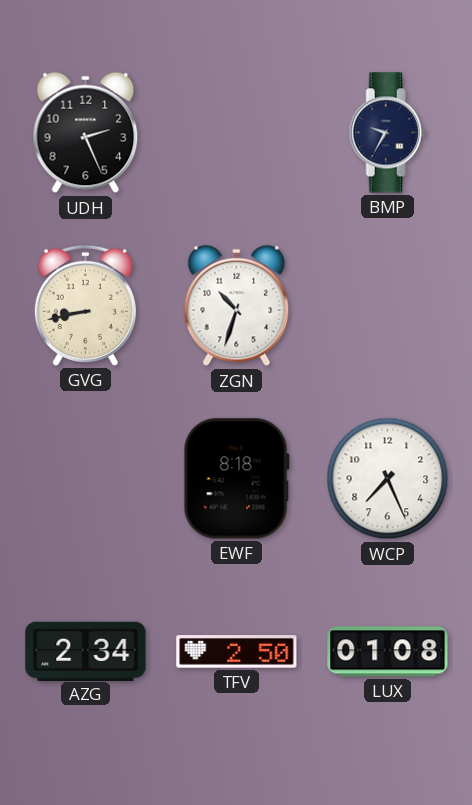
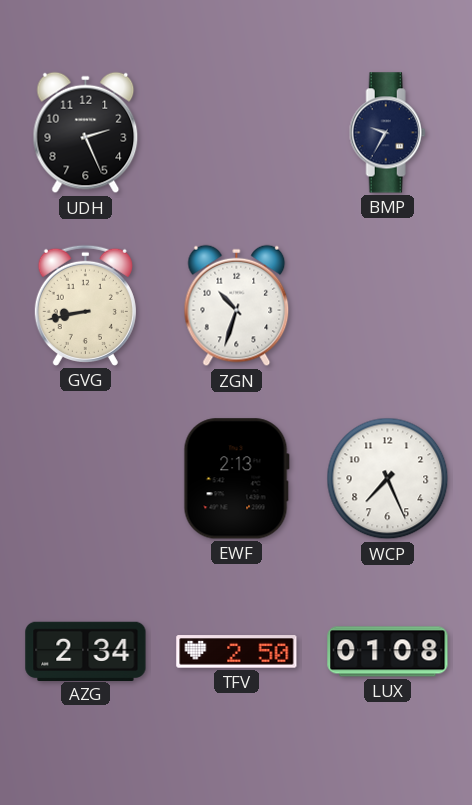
EWF: 8:18 -> 2:13
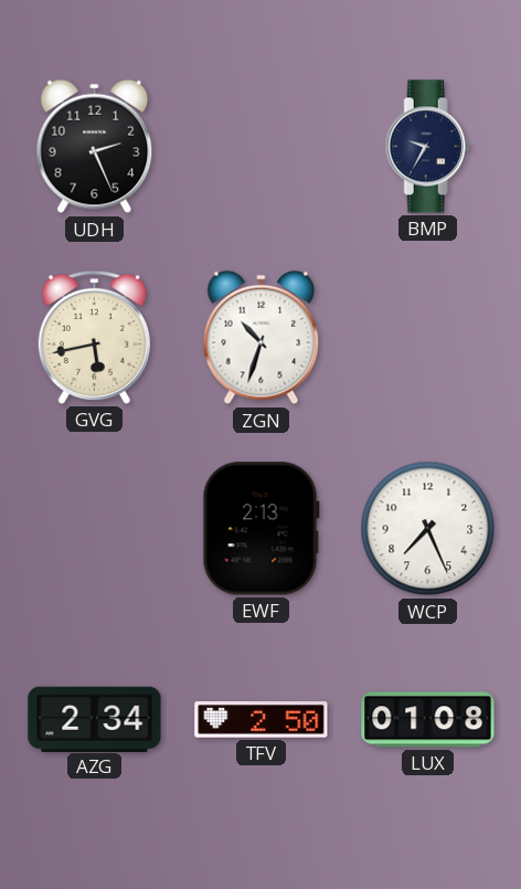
GVG: 8:43 -> 5:43
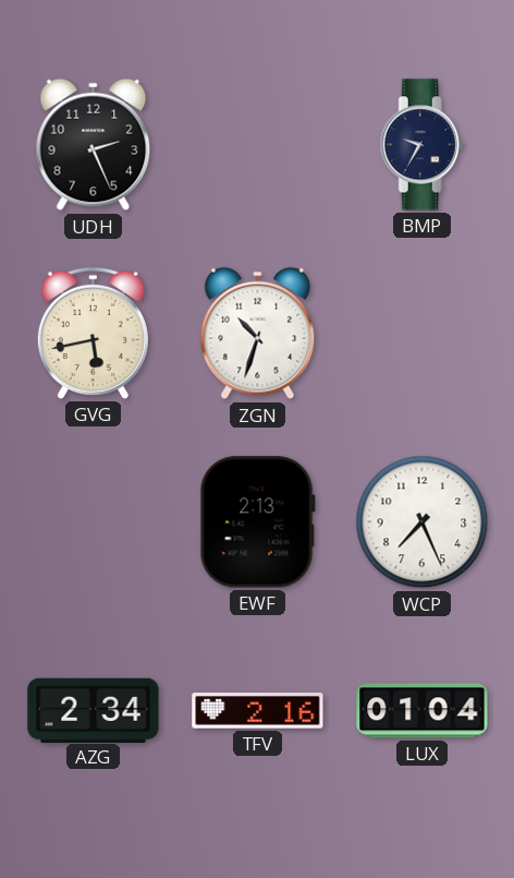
TFV: 2:50 -> 2:16
LUX: 01:08 -> 01:04
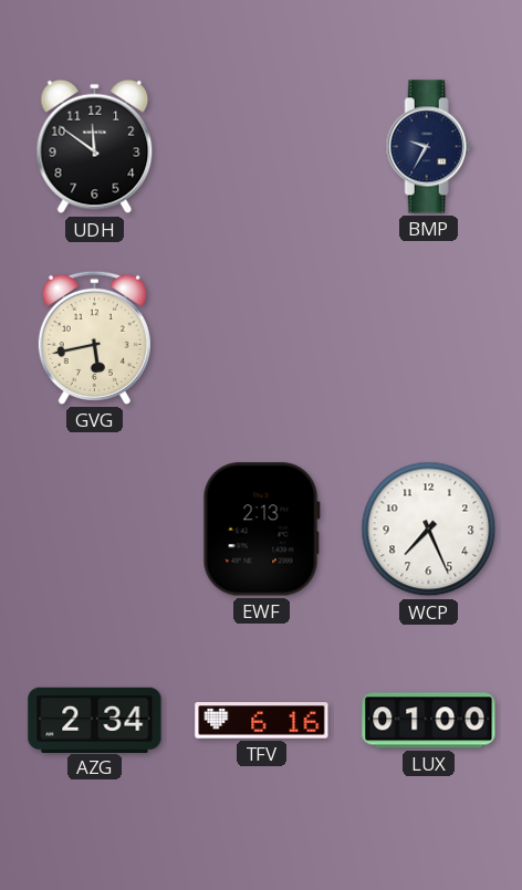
UDH: 2:26 -> 11:51
ZGN: 10:33 -> none
TFV: 2:16 -> 6:16
LUX: 01:04 -> 01:00
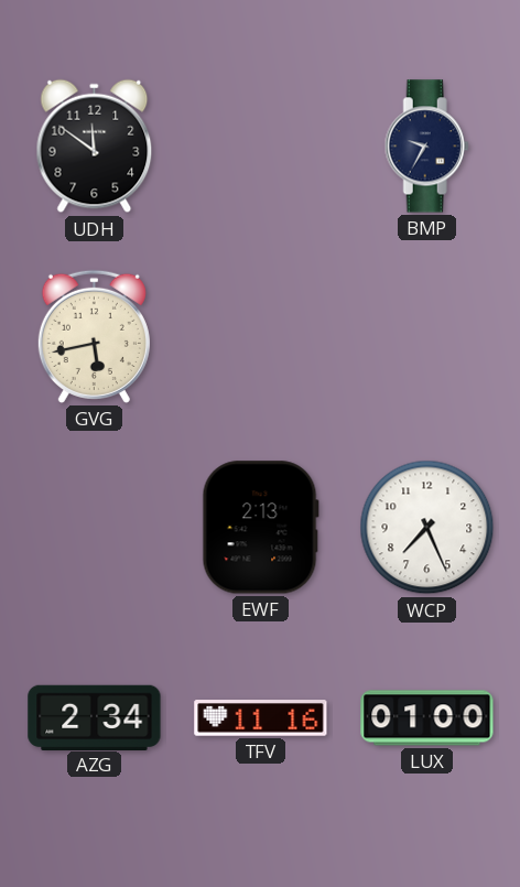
TFV: 6:16 -> 11:16
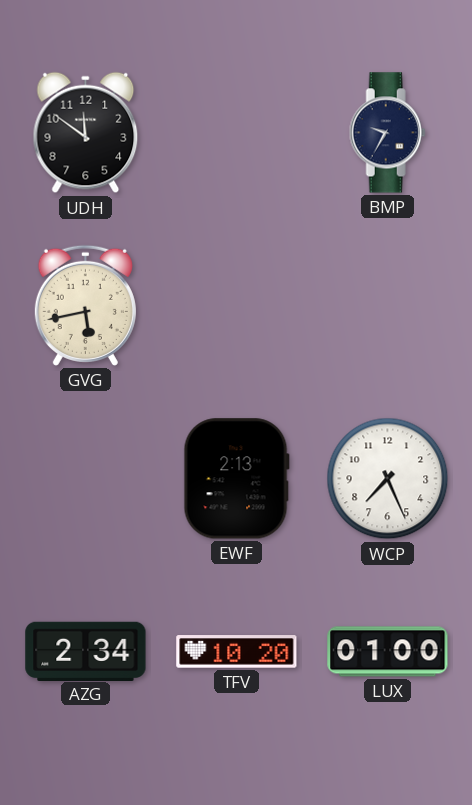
TFV: 11:16 -> 10:20
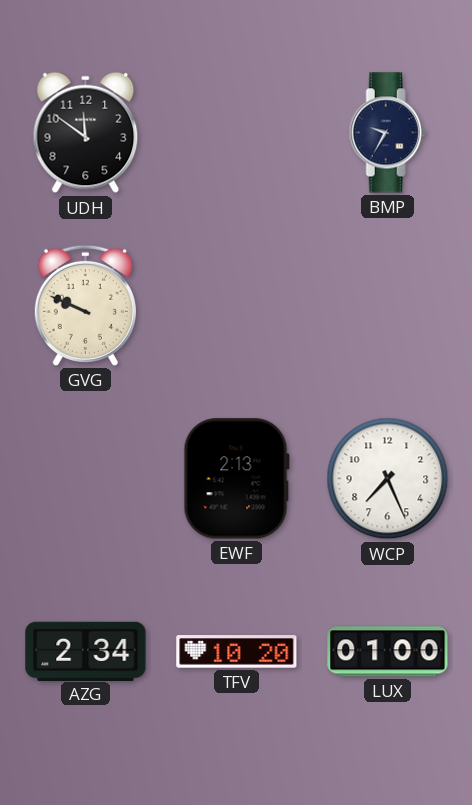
GVG: 5:43 -> 9:49
